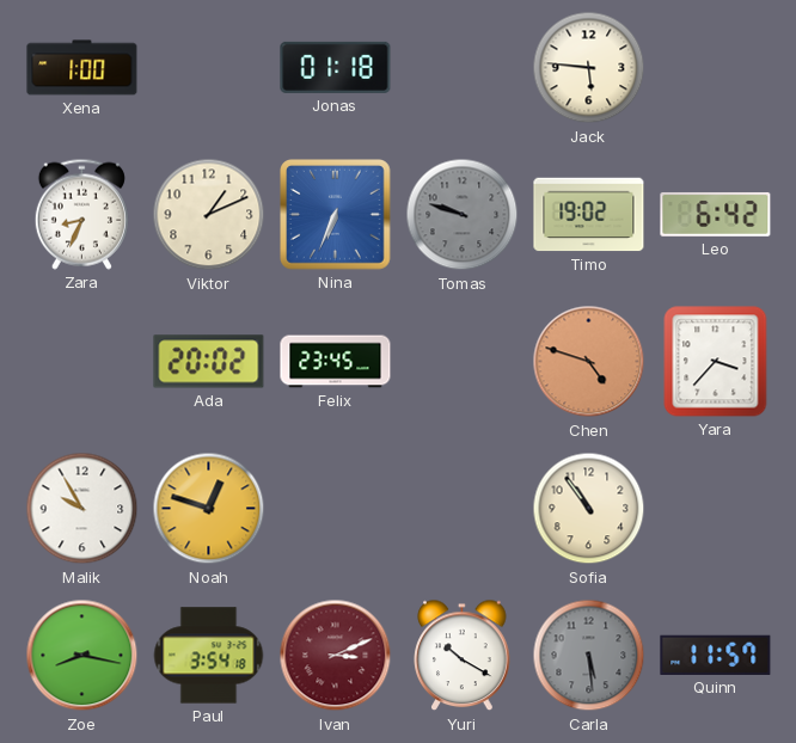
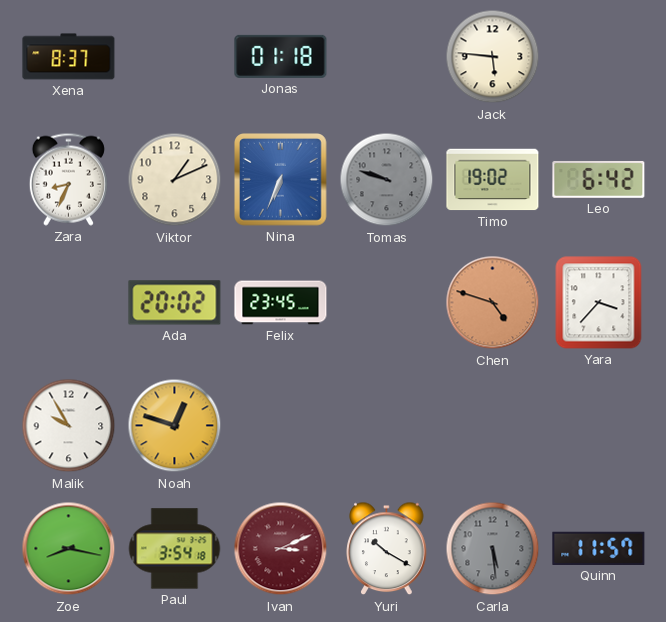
Xena: 1:00 -> 8:37
Sofia: 10:54 -> none
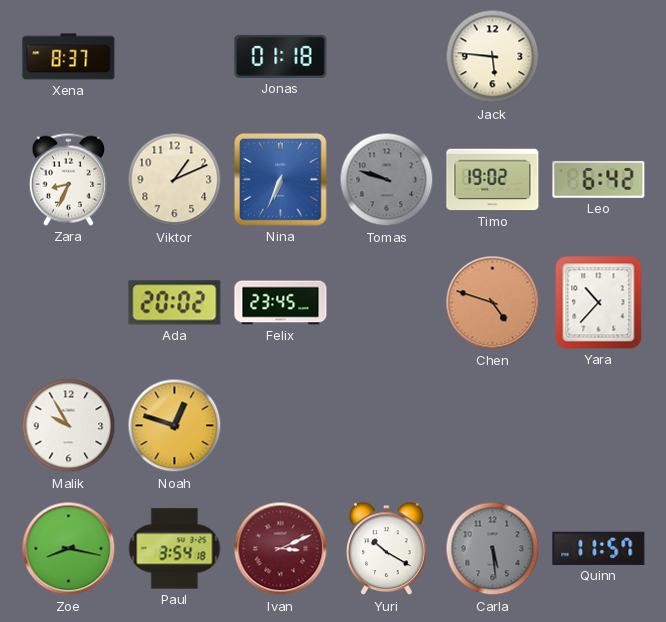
Yara: 3:37 -> 10:37
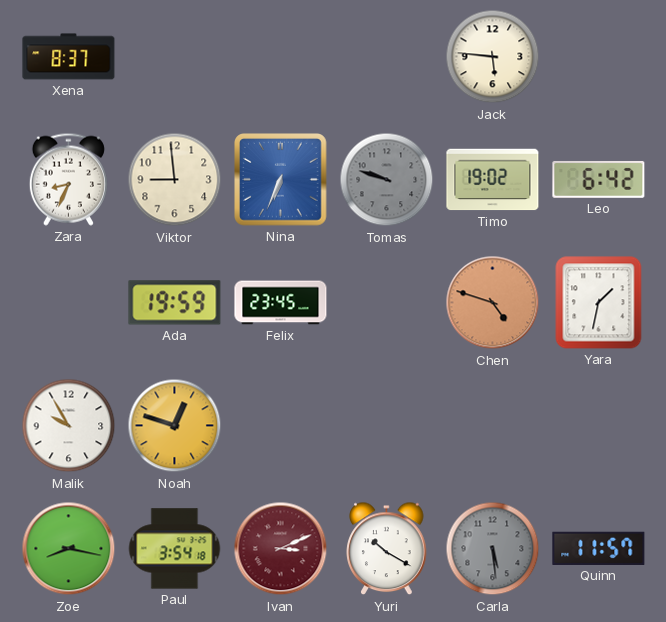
Jonas: 01:18 -> none
Viktor: 1:11 -> 8:59
Ada: 20:02 -> 19:59
Yara: 10:37 -> 1:32
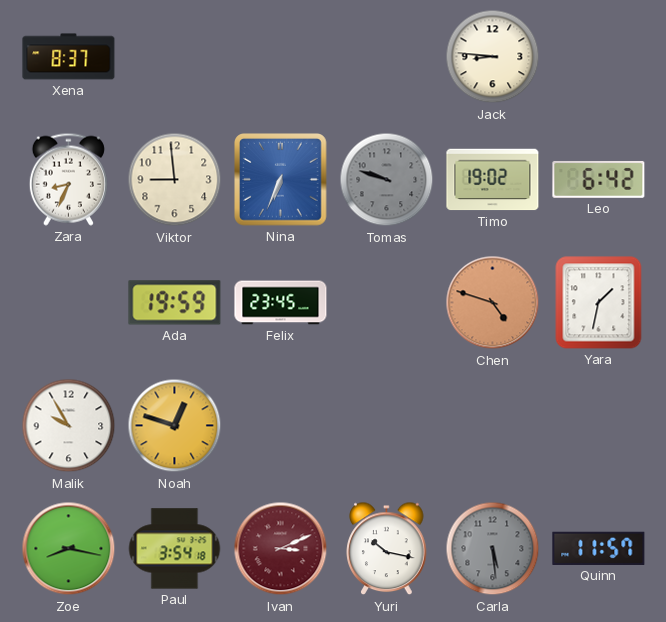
Jack: 5:46 -> 8:46
Yuri: 10:20 -> 10:17
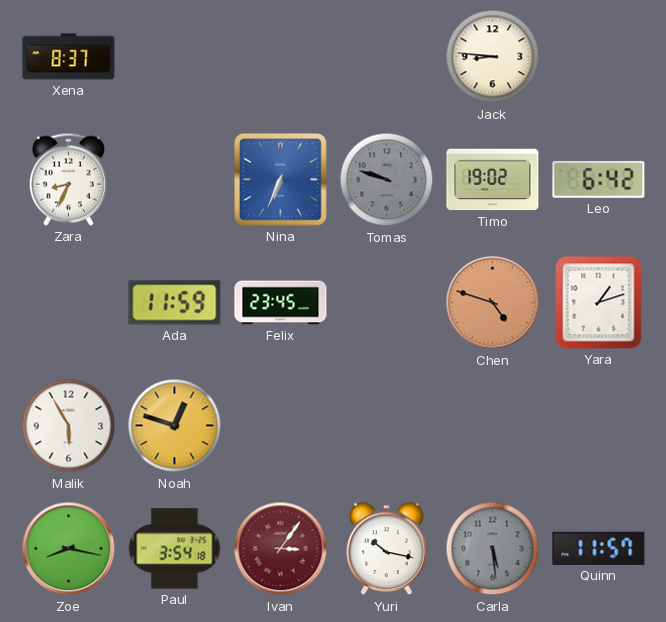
Viktor: 8:59 -> none
Ada: 19:59 -> 11:59
Yara: 1:32 -> 1:12
Malik: 9:55 -> 5:55
Ivan: 3:11 -> 3:06
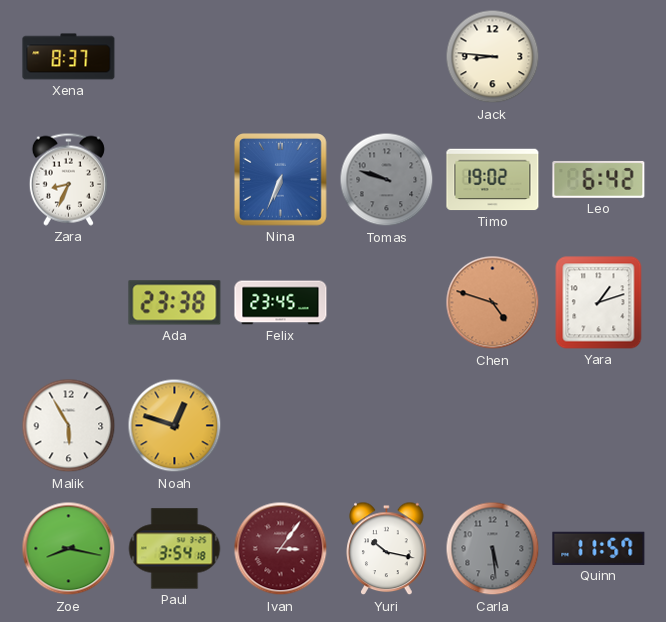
Ada: 11:59 -> 23:38
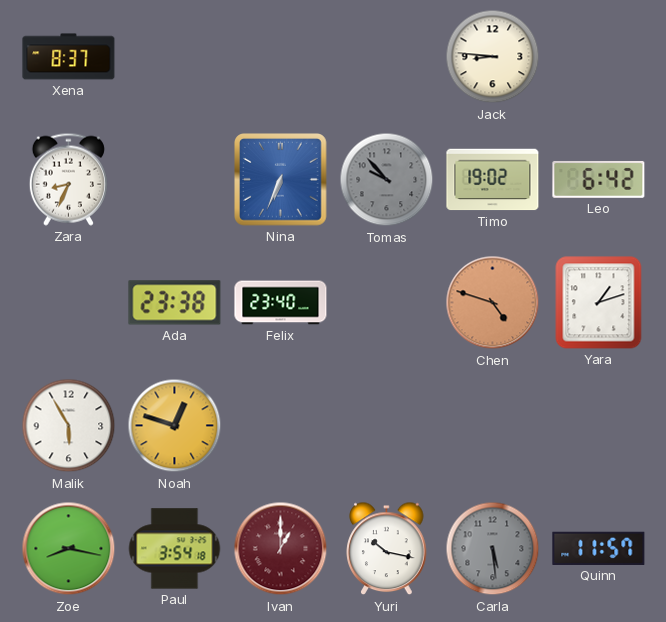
Tomas: 9:48 -> 9:53
Felix: 23:45 -> 23:40
Ivan: 3:06 -> 1:00
